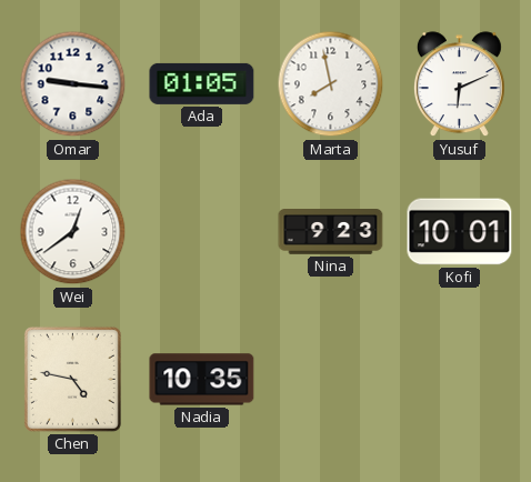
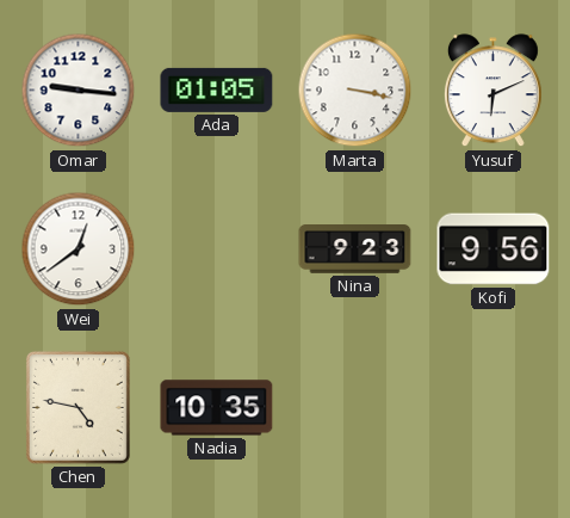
Marta: 7:58 -> 3:17
Kofi: 10:01 -> 9:56
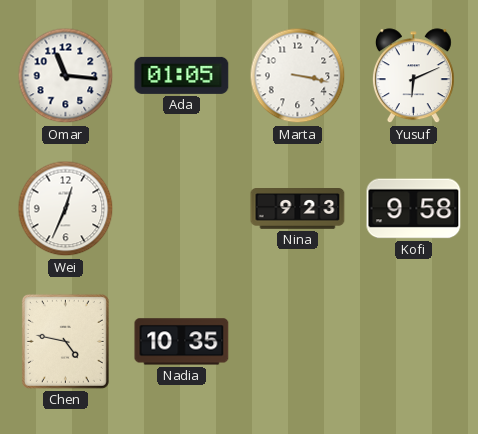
Omar: 9:16 -> 11:16
Wei: 12:39 -> 12:34
Kofi: 9:56 -> 9:58
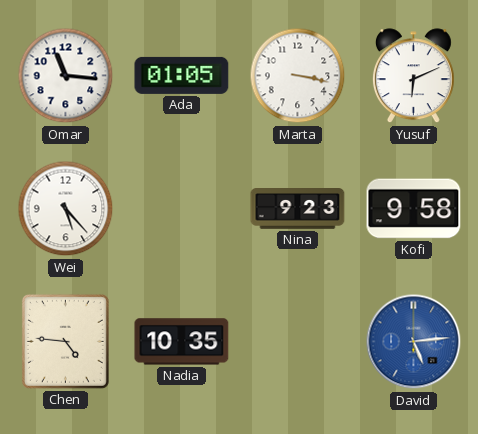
Wei: 12:34 -> 5:23
Chen: 4:47 -> 4:46
David: none -> 5:14
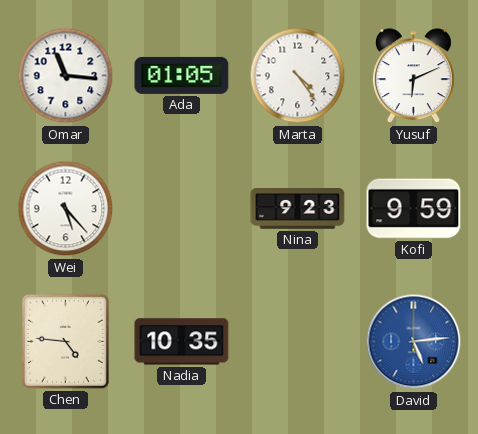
Marta: 3:17 -> 4:24
Kofi: 9:58 -> 9:59
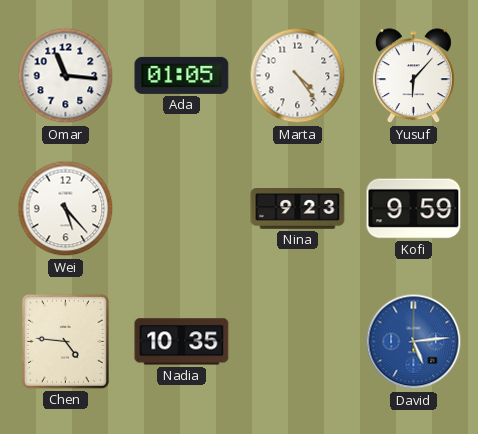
Yusuf: 6:11 -> 6:07
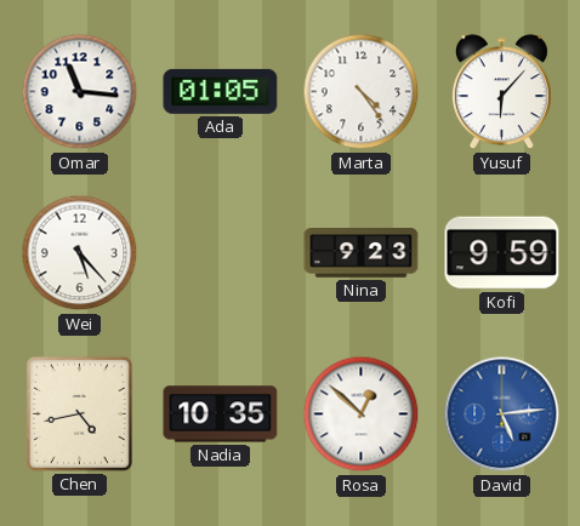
Chen: 4:46 -> 4:43
Rosa: none -> 12:52
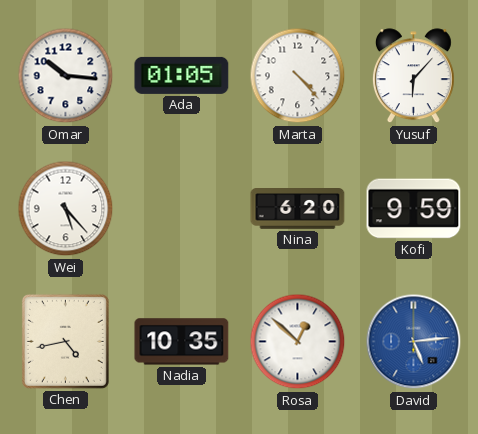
Omar: 11:16 -> 10:16
Marta: 4:24 -> 4:23
Nina: 9:23 -> 6:20
